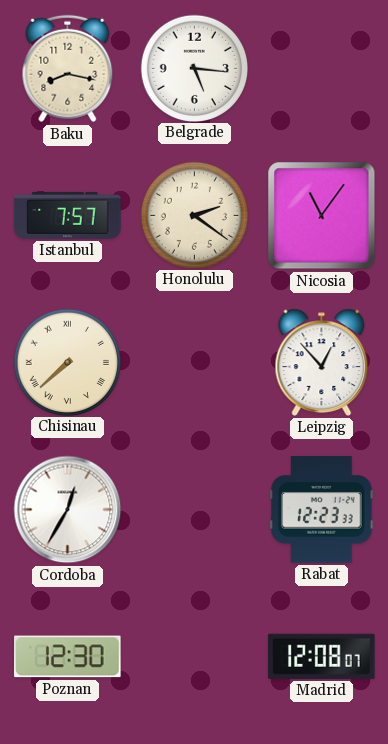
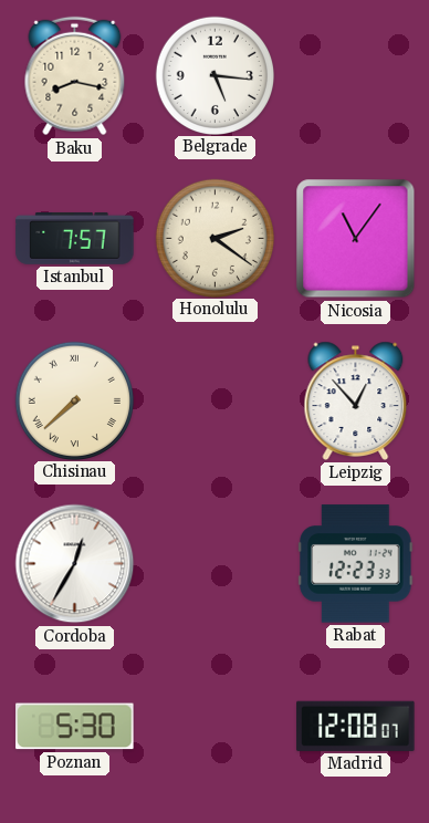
Poznan: 12:30 -> 5:30
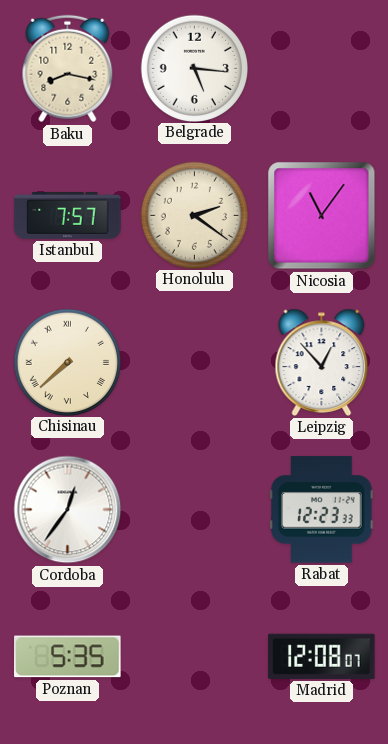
Cordoba: 12:35 -> 12:36
Poznan: 5:30 -> 5:35
